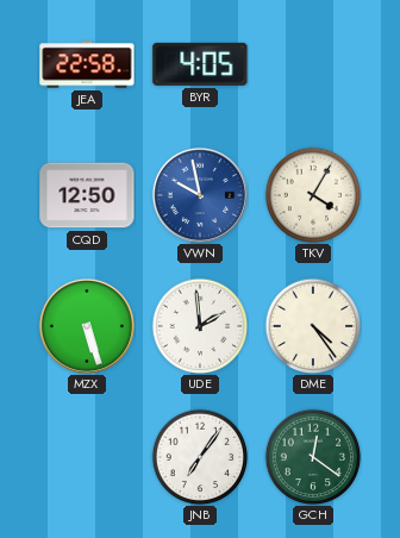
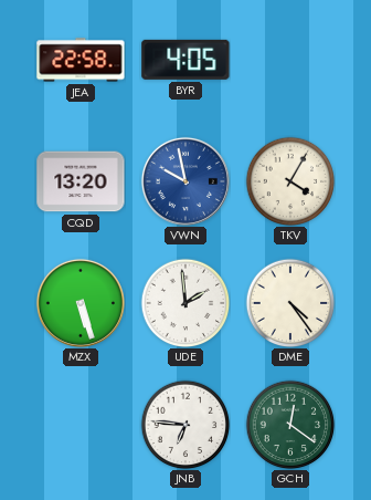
CQD: 12:50 -> 13:20
JNB: 7:06 -> 6:46
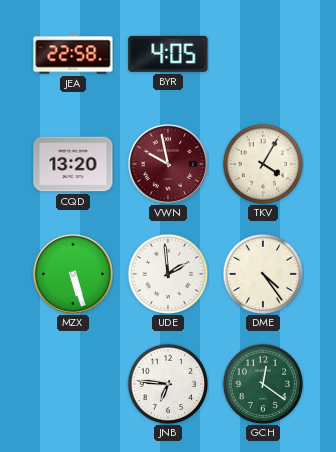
VWN dial: blue -> burgundy
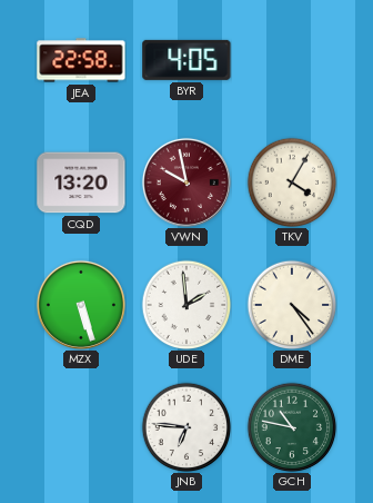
GCH: 12:21 -> 10:47
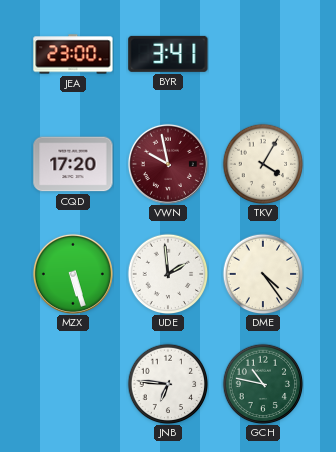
JEA: 22:58 -> 23:00
BYR: 4:05 -> 3:41
CQD: 13:20 -> 17:20
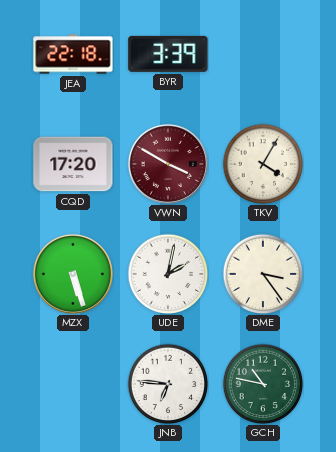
JEA: 23:00 -> 22:18
BYR: 3:41 -> 3:39
VWN: 9:58 -> 3:50
UDE: 1:59 -> 2:02
DME: 4:24 -> 3:24
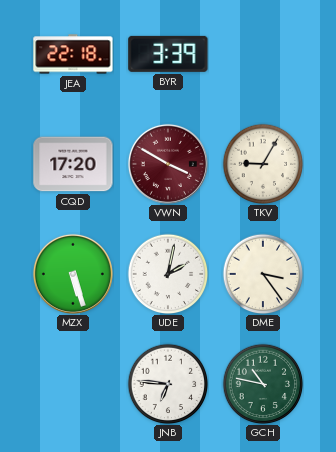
TKV: 4:05 -> 9:05
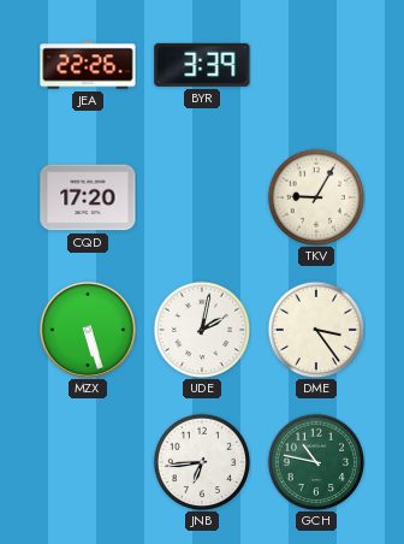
JEA: 22:18 -> 22:26
VWN: 3:50 -> none
JNB: 6:46 -> 6:44
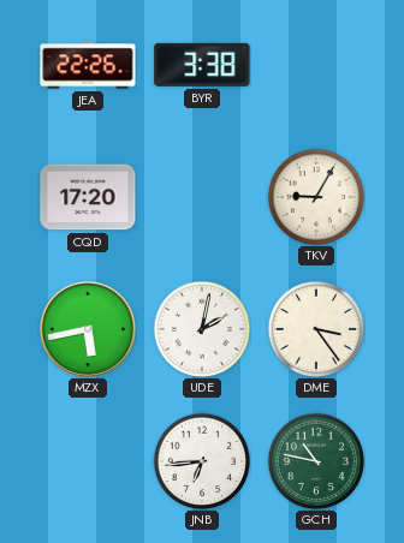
BYR: 3:39 -> 3:38
MZX: 5:27 -> 5:43
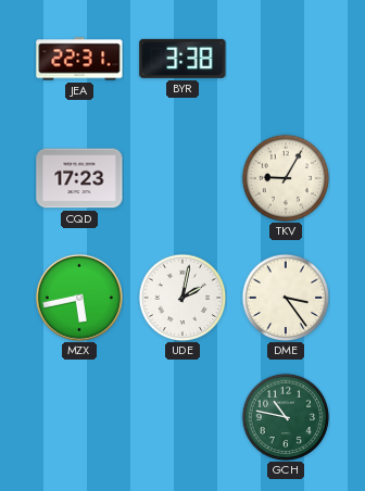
JEA: 22:26 -> 22:31
CQD: 17:20 -> 17:23
JNB: 6:44 -> none
